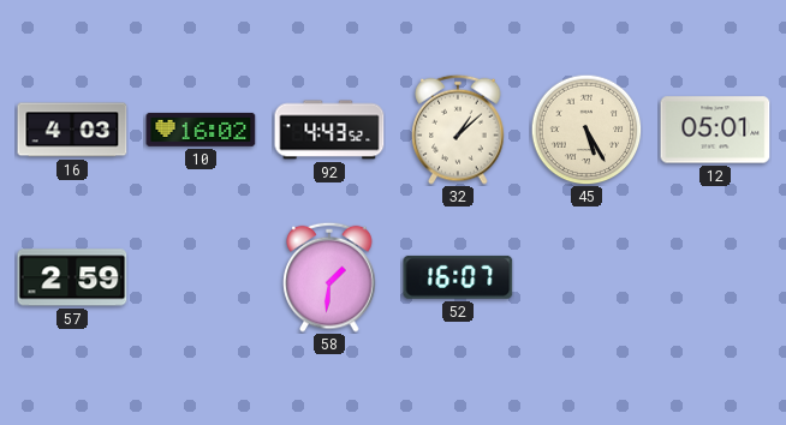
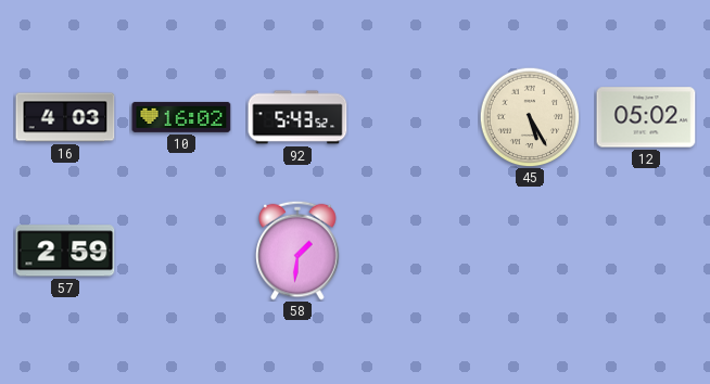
92: 4:43 -> 5:43
32: 1:08 -> none
12: 05:01 -> 05:02
52: 16:07 -> none
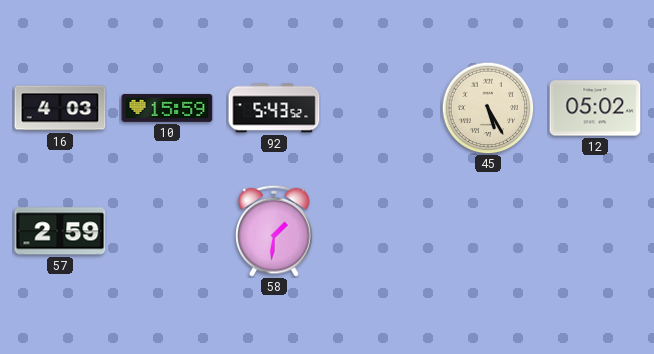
10: 16:02 -> 15:59
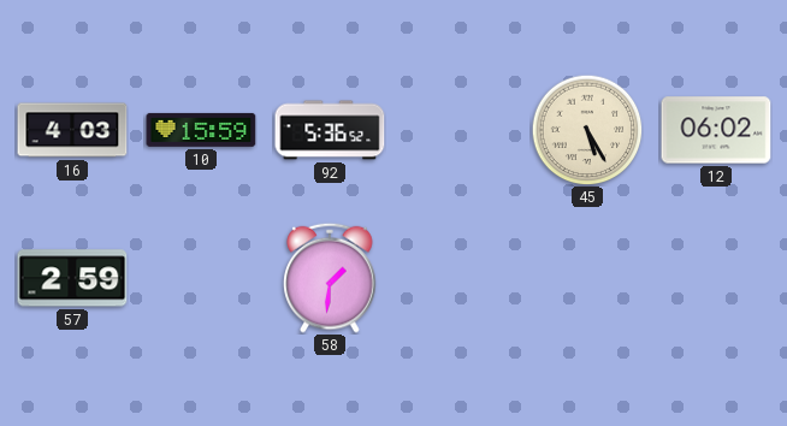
92: 5:43 -> 5:36
12: 05:02 -> 06:02
